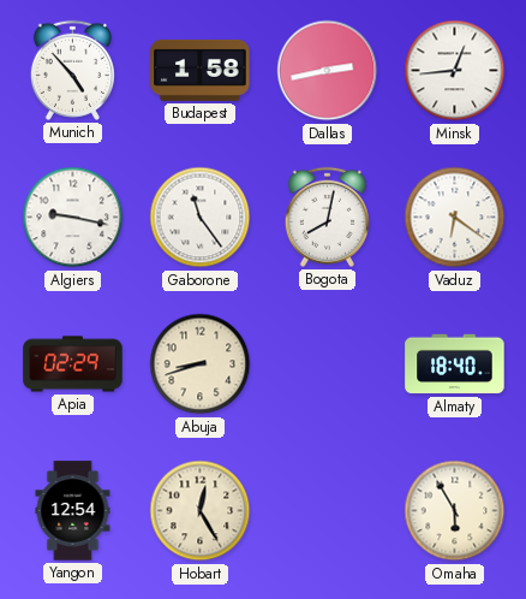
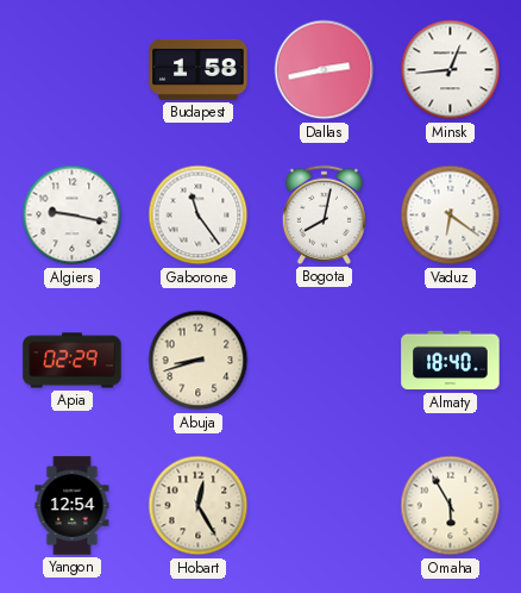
Munich: 4:53 -> none
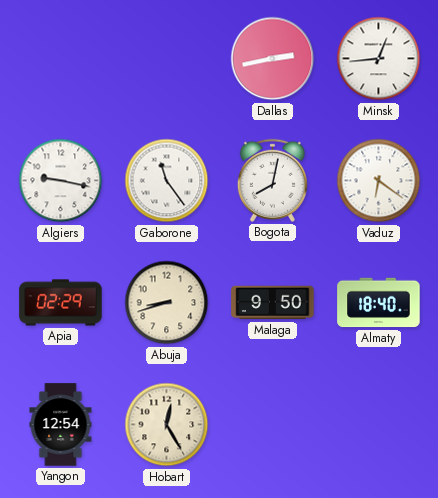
Budapest: 1:58 -> none
Malaga: none -> 9:50
Omaha: 5:55 -> none
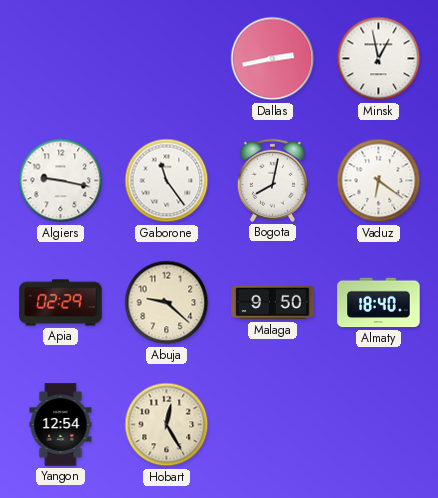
Minsk: 12:44 -> 12:58
Abuja: 8:42 -> 9:22
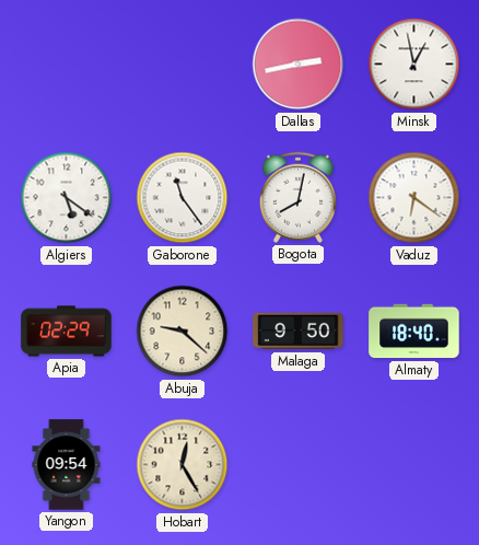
Algiers: 9:17 -> 5:21
Yangon: 12:54 -> 09:54
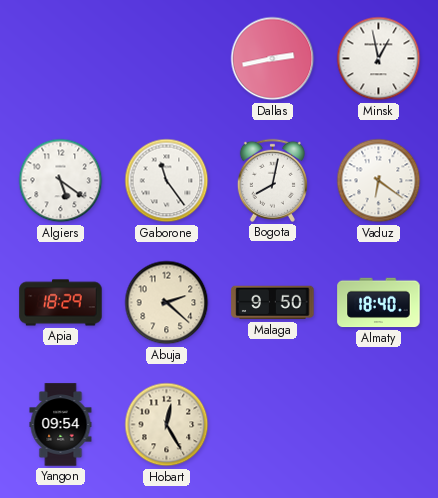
Apia: 02:29 -> 18:29
Abuja: 9:22 -> 2:22
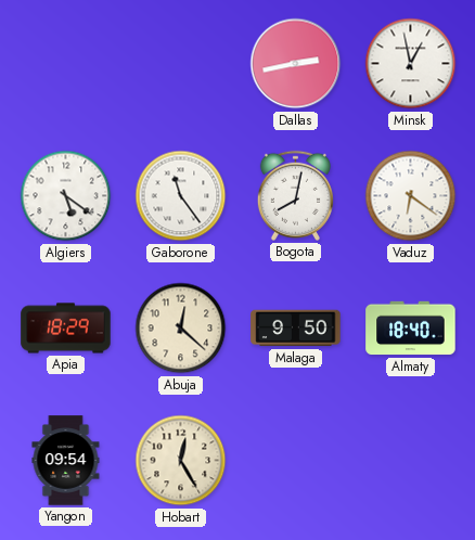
Abuja: 2:22 -> 12:22
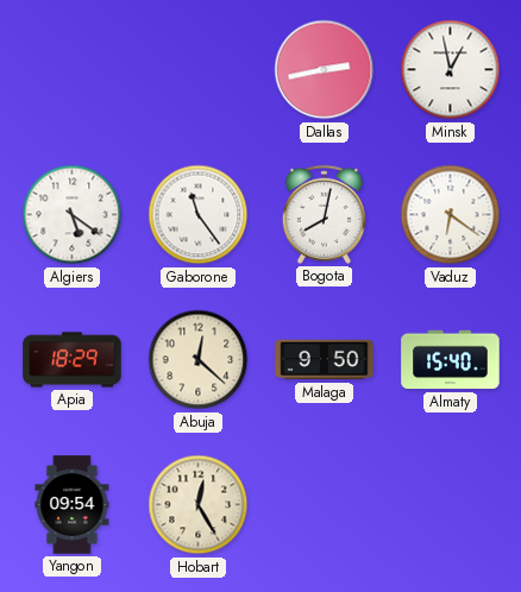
Almaty: 18:40 -> 15:40
